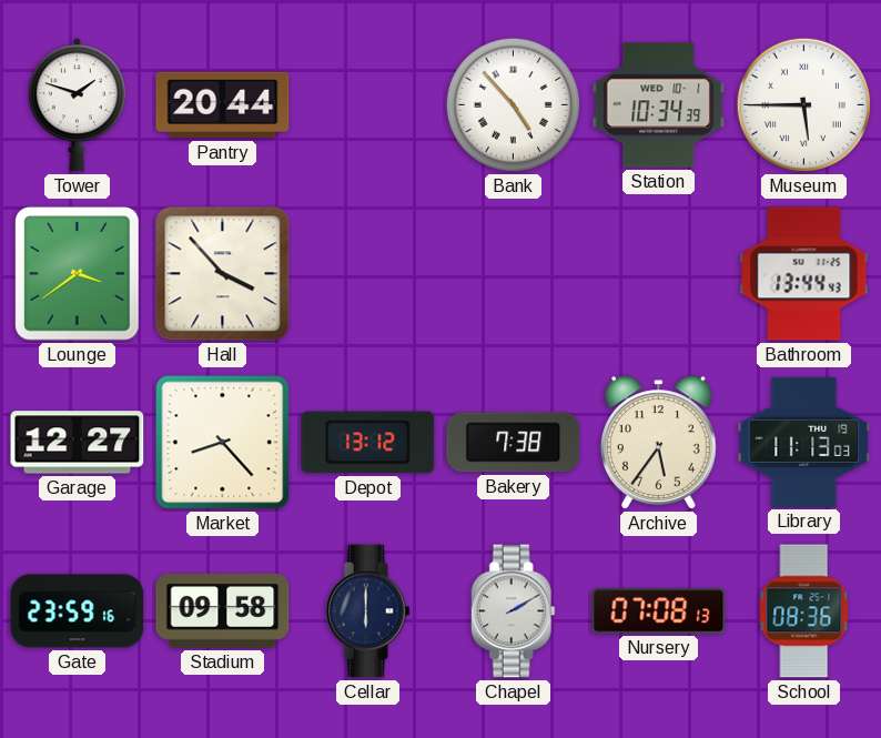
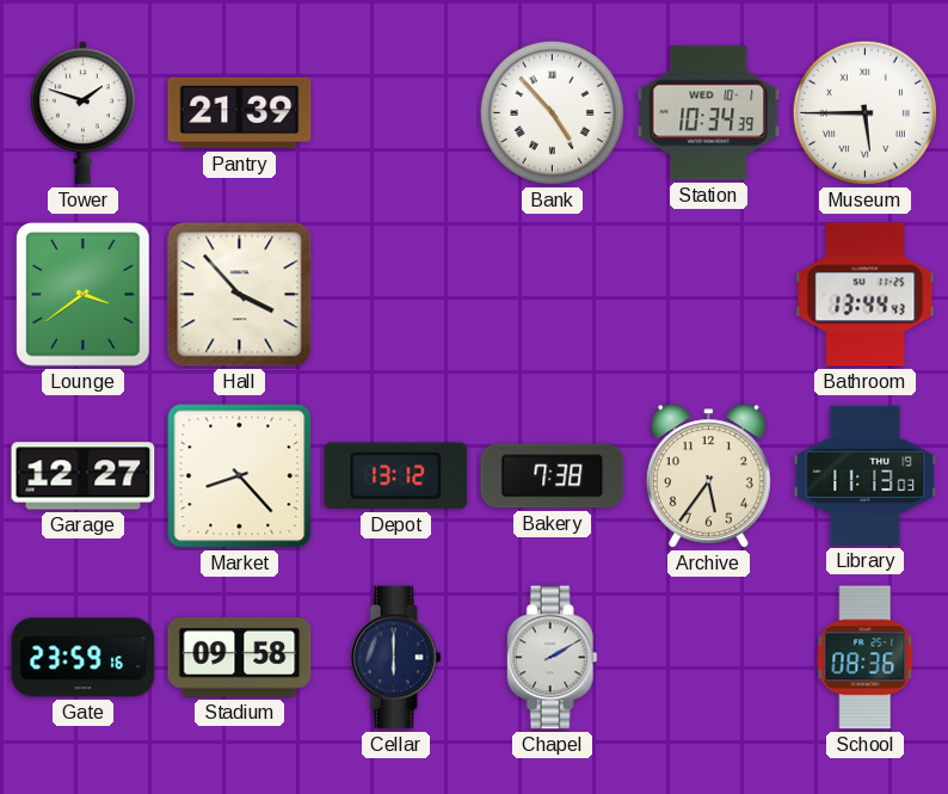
Pantry: 20:44 -> 21:39
Nursery: 07:08 -> none
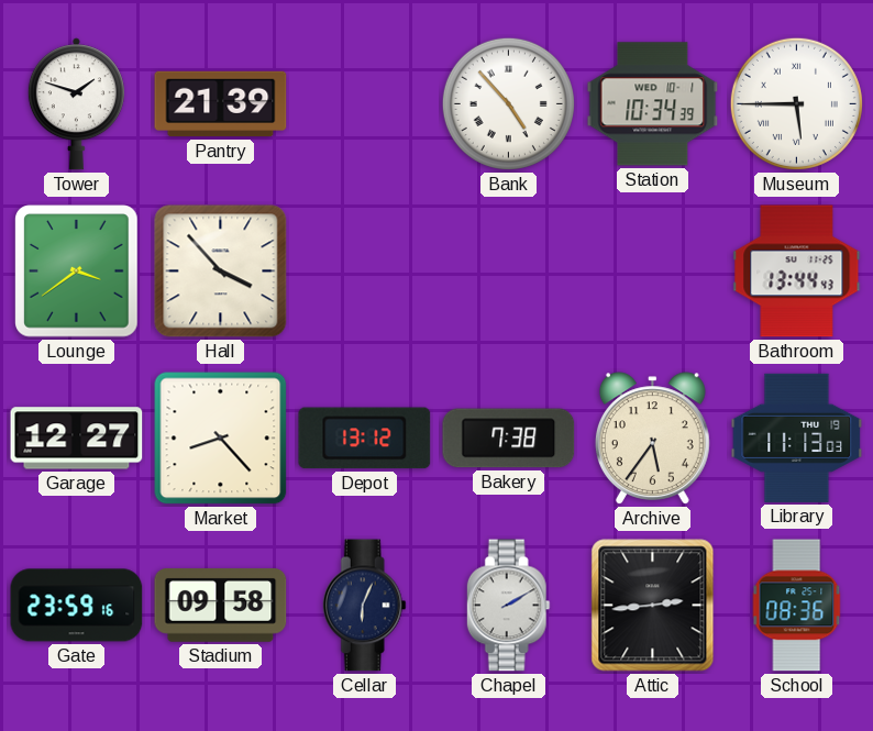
Cellar: 6:00 -> 6:04
Attic: none -> 2:44
